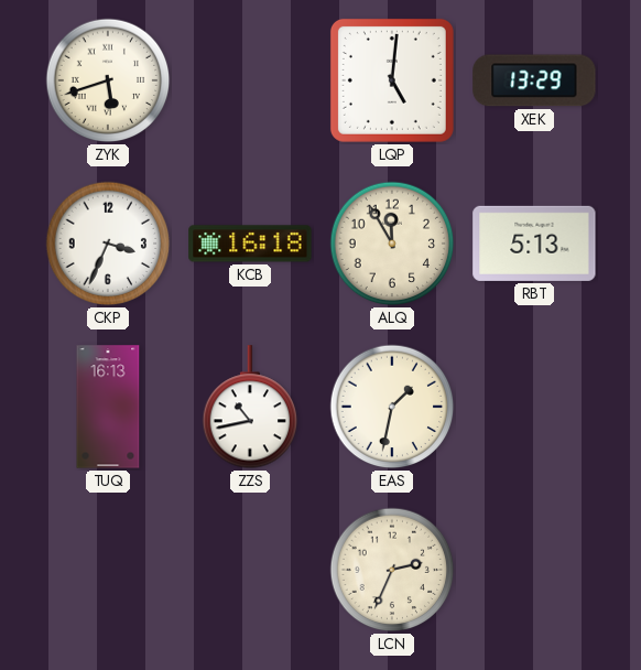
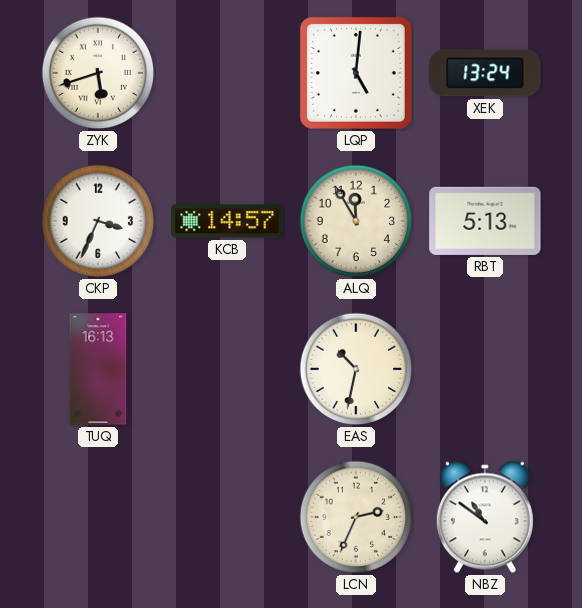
XEK: 13:29 -> 13:24
KCB: 16:18 -> 14:57
ZZS: 10:43 -> none
EAS: 1:32 -> 10:32
NBZ: none -> 10:51
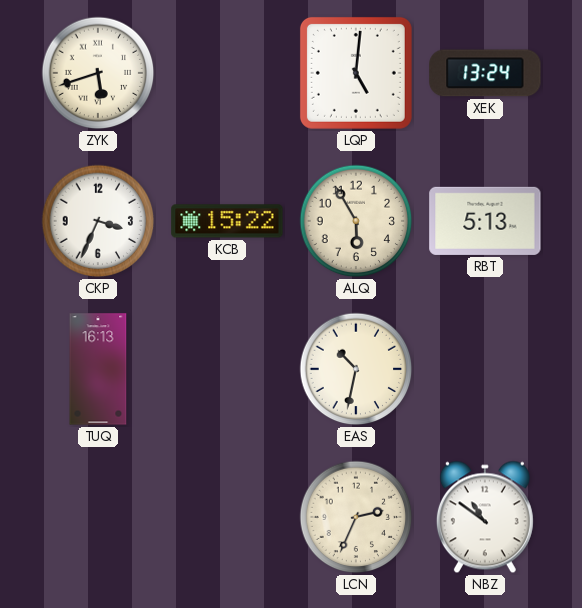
KCB: 14:57 -> 15:22
ALQ: 11:55 -> 5:55
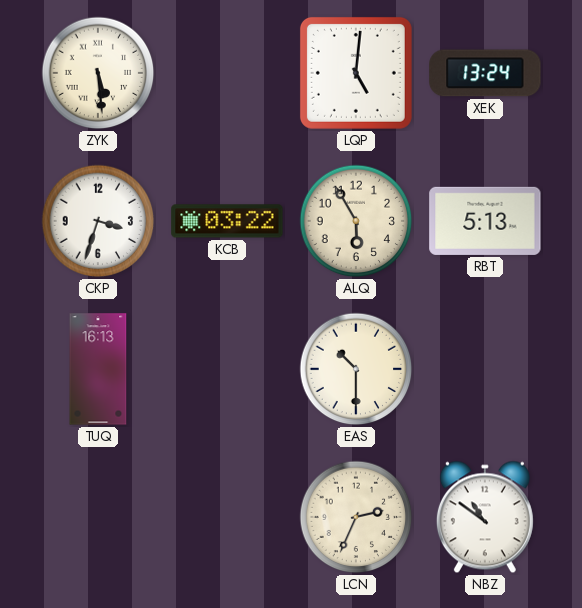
ZYK: 5:42 -> 5:29
CKP: 3:34 -> 3:33
KCB: 15:22 -> 03:22
EAS: 10:32 -> 10:30
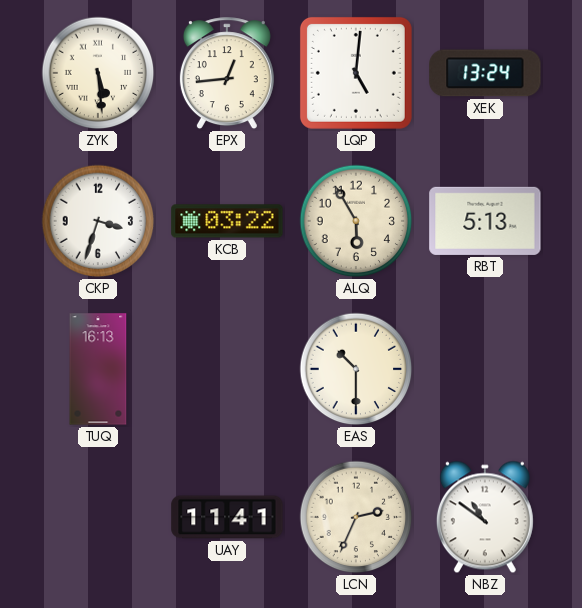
EPX: none -> 12:44
UAY: none -> 11:41
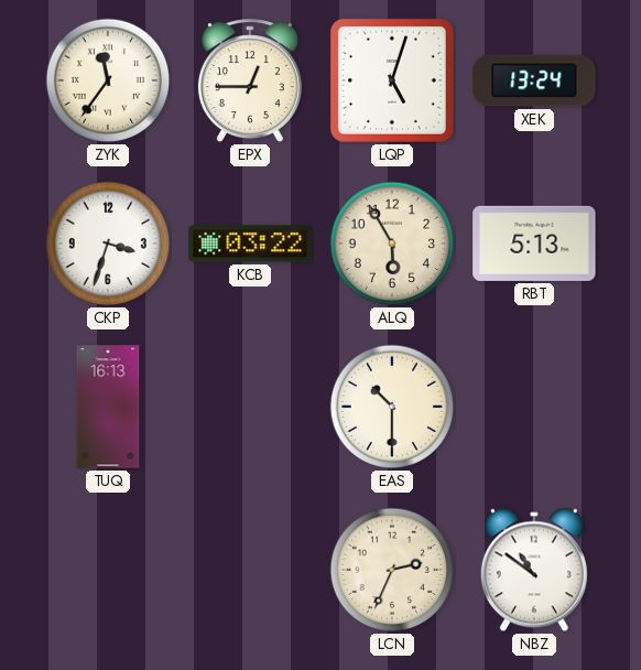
ZYK: 5:29 -> 11:36
EPX: 12:44 -> 12:45
LQP: 5:01 -> 5:03
UAY: 11:41 -> none
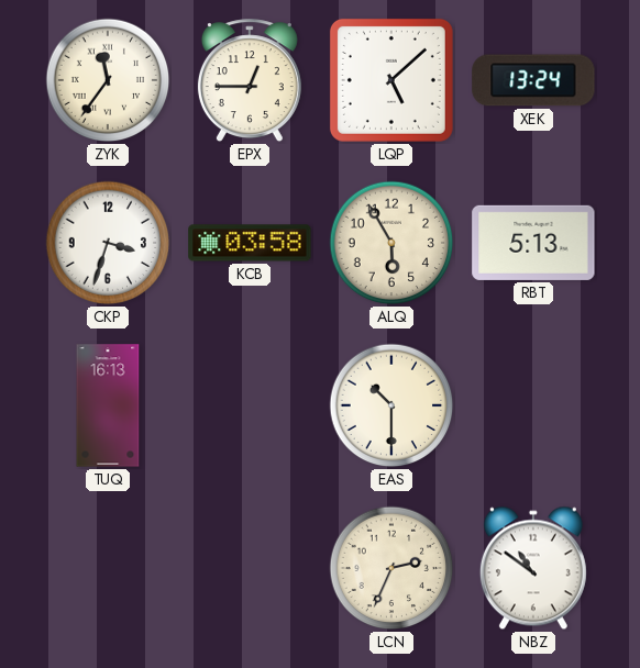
LQP: 5:03 -> 5:08
KCB: 03:22 -> 03:58
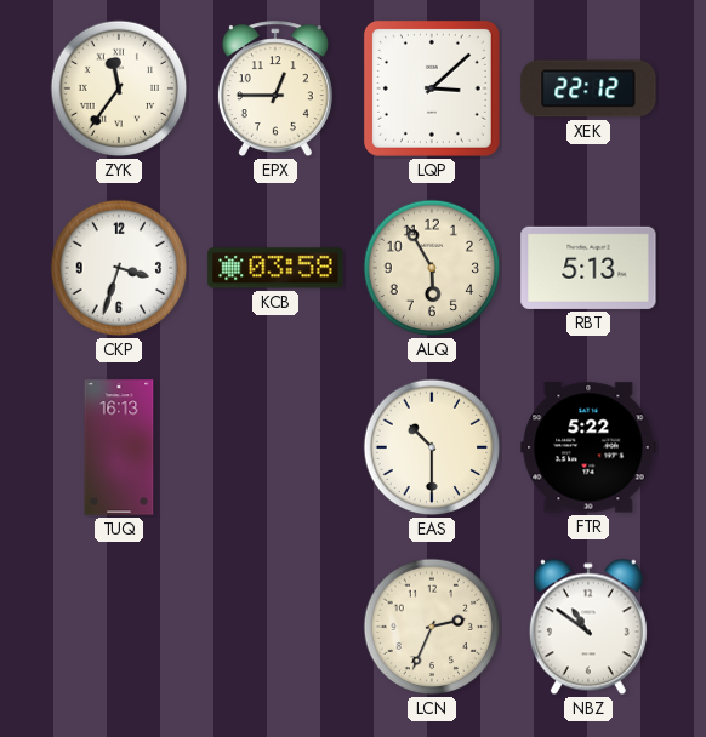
LQP: 5:08 -> 3:08
XEK: 13:24 -> 22:12
FTR: none -> 5:22
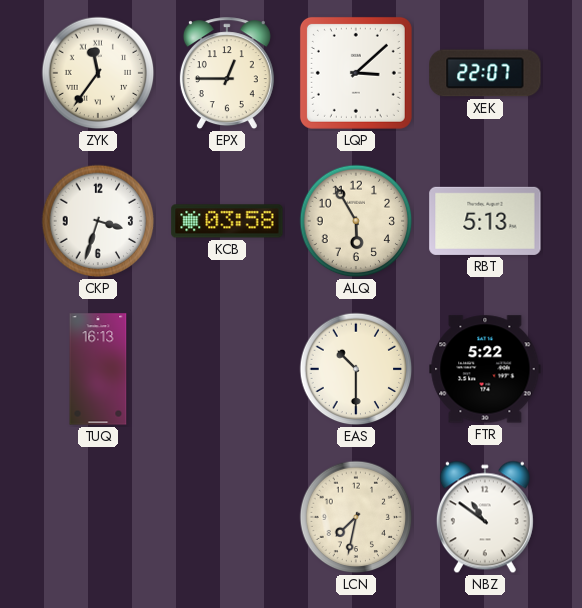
XEK: 22:12 -> 22:07
LCN: 2:34 -> 7:32
